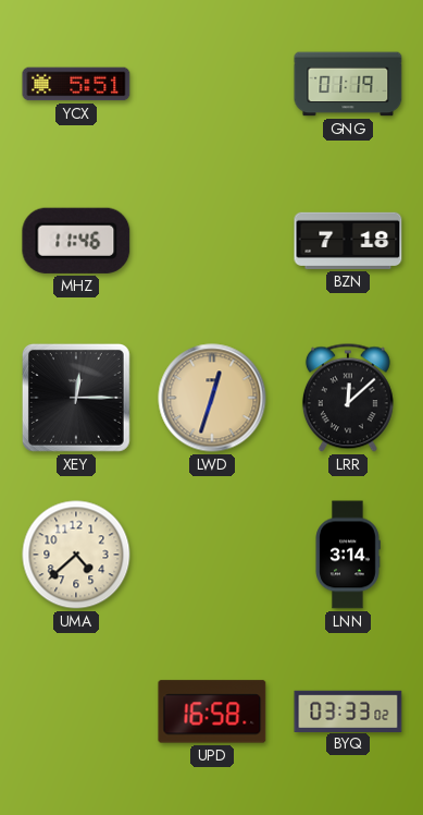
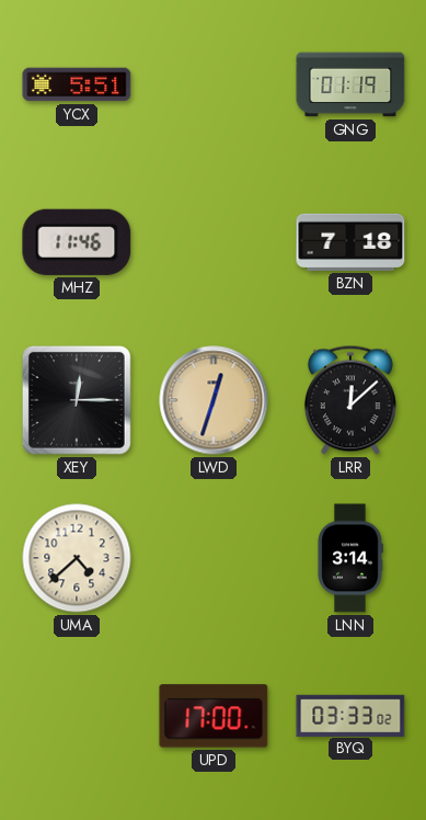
UPD: 16:58 -> 17:00
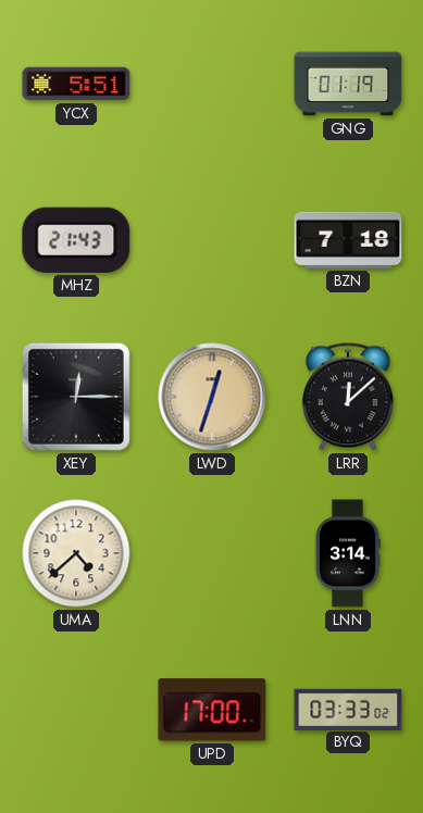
MHZ: 11:46 -> 21:43
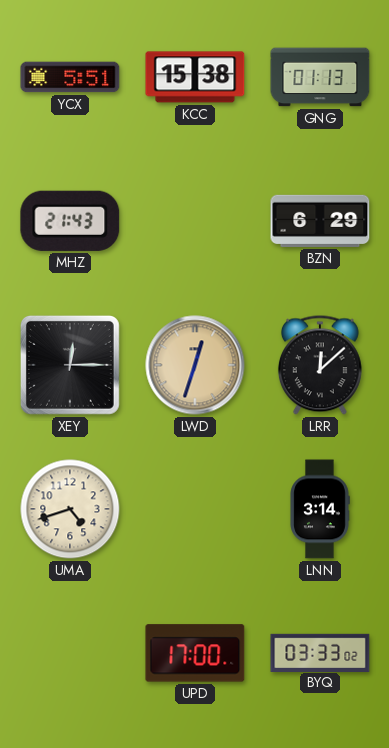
KCC: none -> 15:38
GNG: 01:19 -> 01:13
BZN: 7:18 -> 6:29
UMA: 4:38 -> 4:42
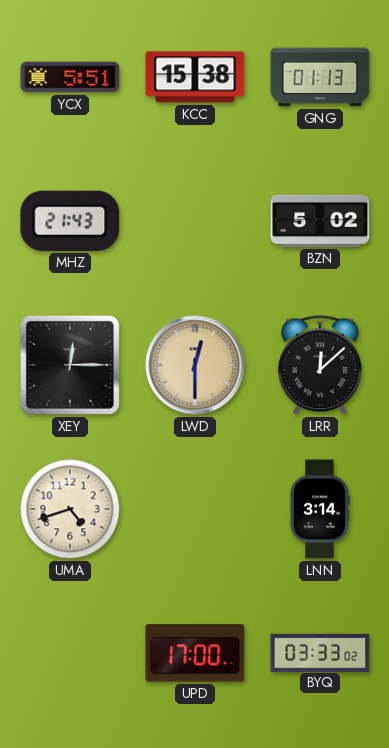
BZN: 6:29 -> 5:02
LWD: 12:33 -> 12:30
